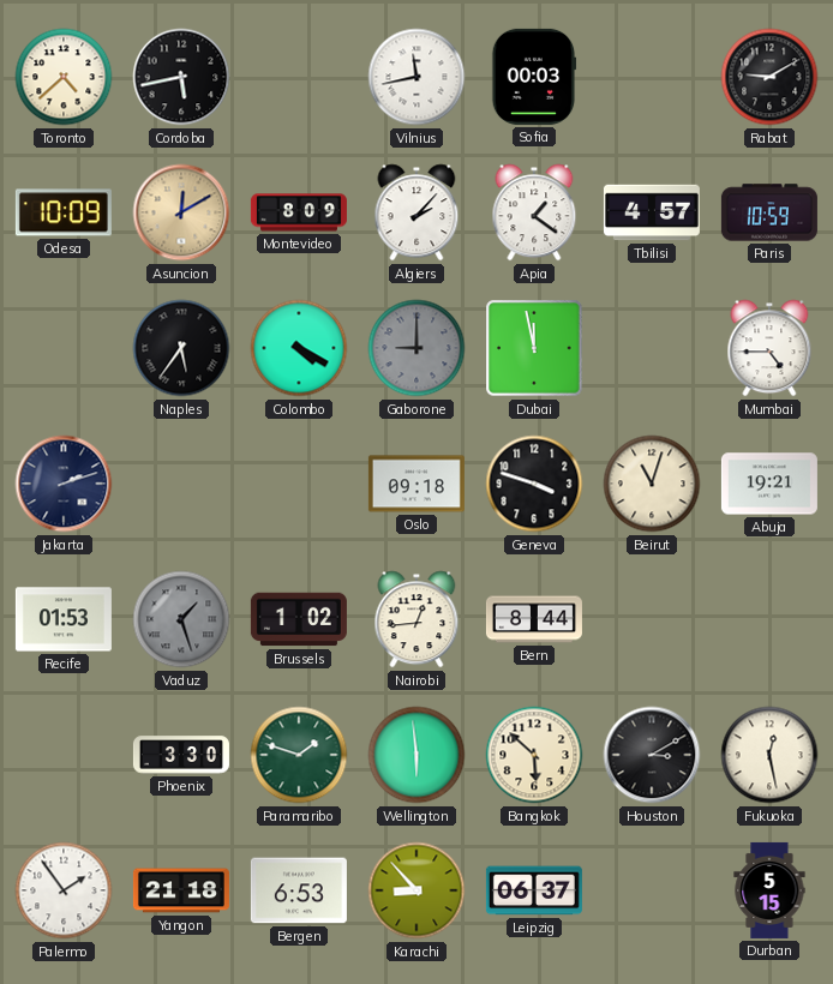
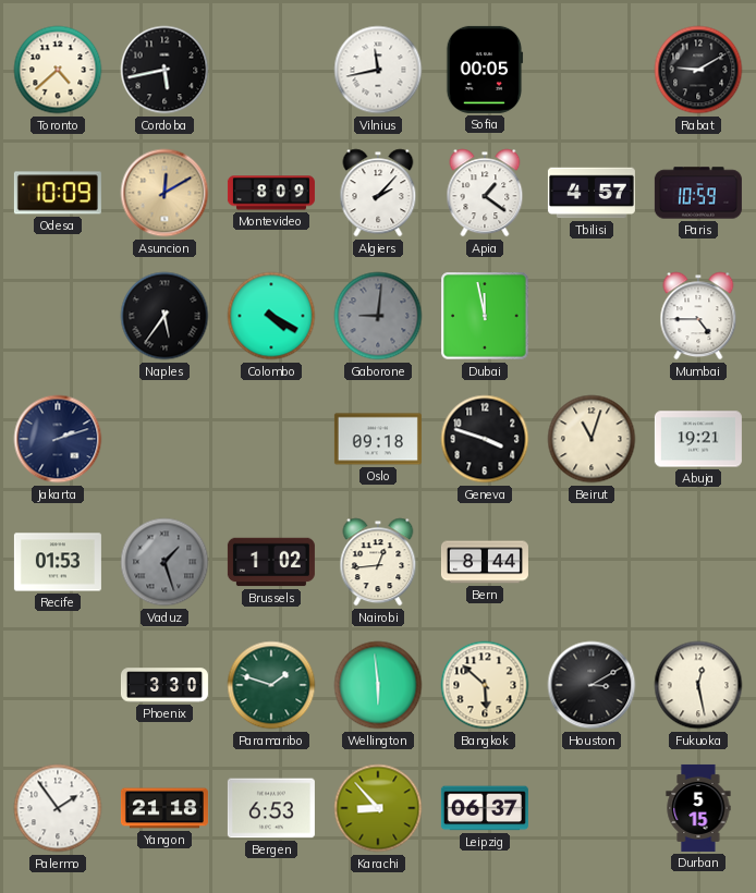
Sofia: 00:03 -> 00:05
Gaborone: 9:00 -> 9:01
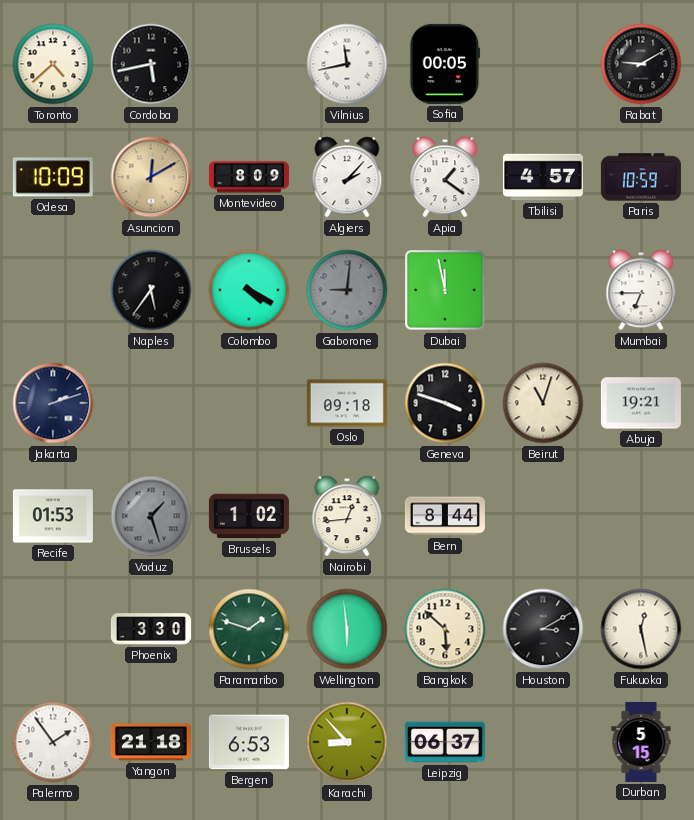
Mumbai: 4:45 -> 6:45
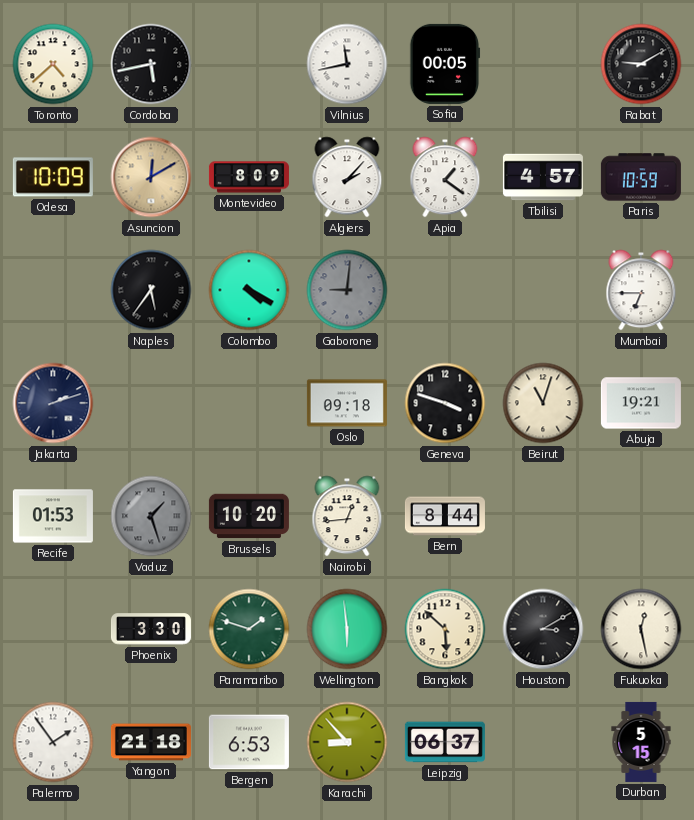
Dubai: 11:58 -> none
Brussels: 1:02 -> 10:20
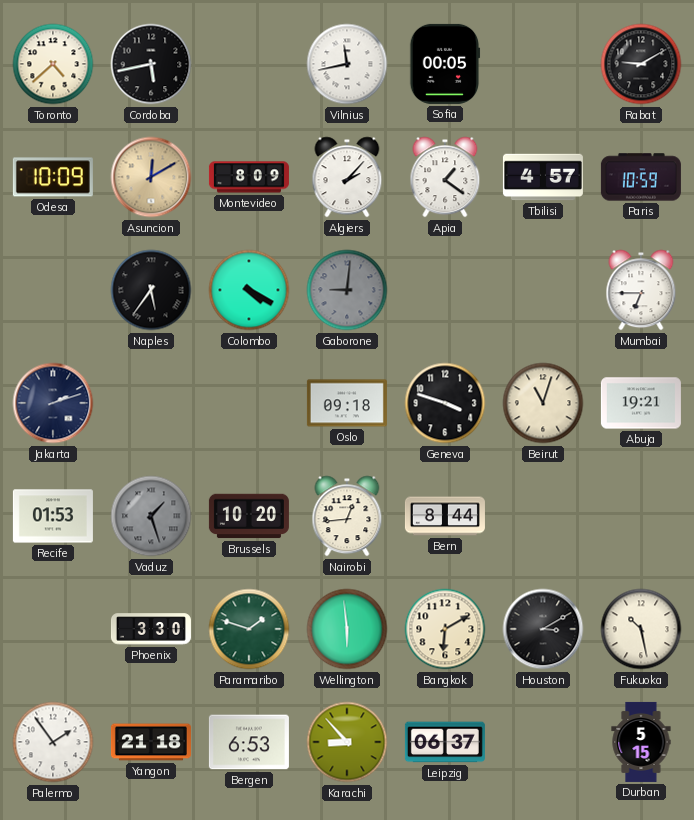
Bangkok: 5:52 -> 6:10
Fukuoka: 12:28 -> 10:28
